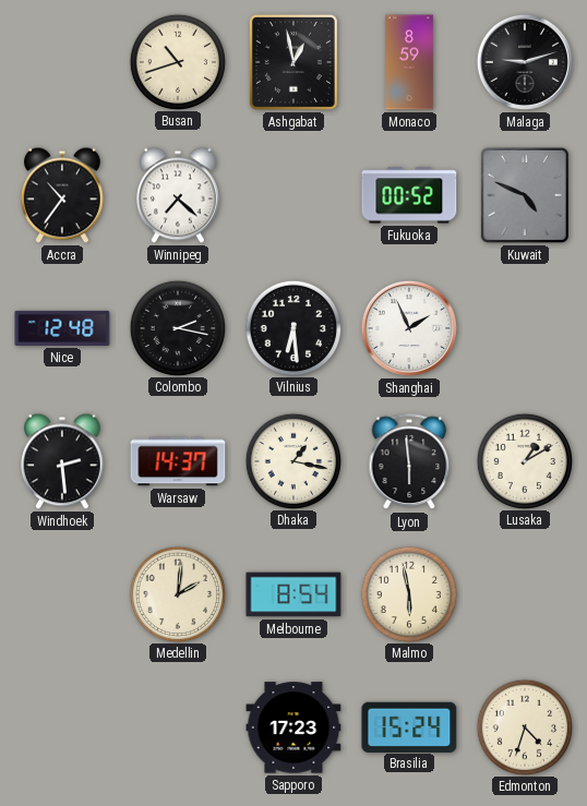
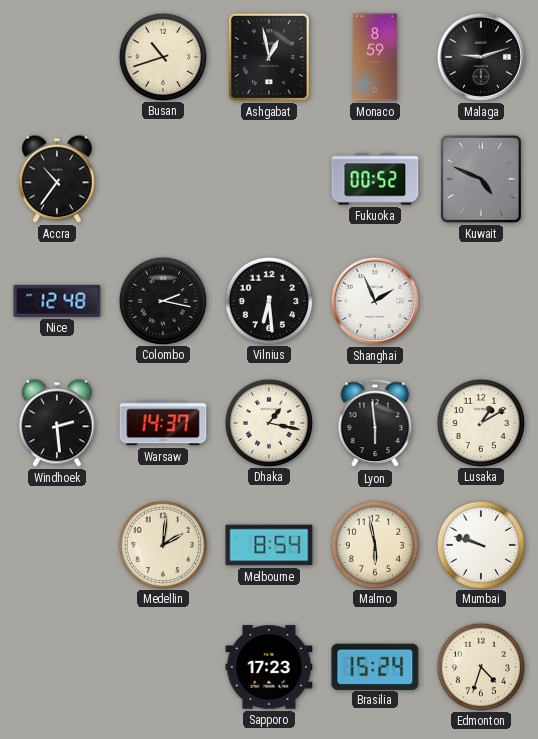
Winnipeg: 7:22 -> none
Mumbai: none -> 9:48
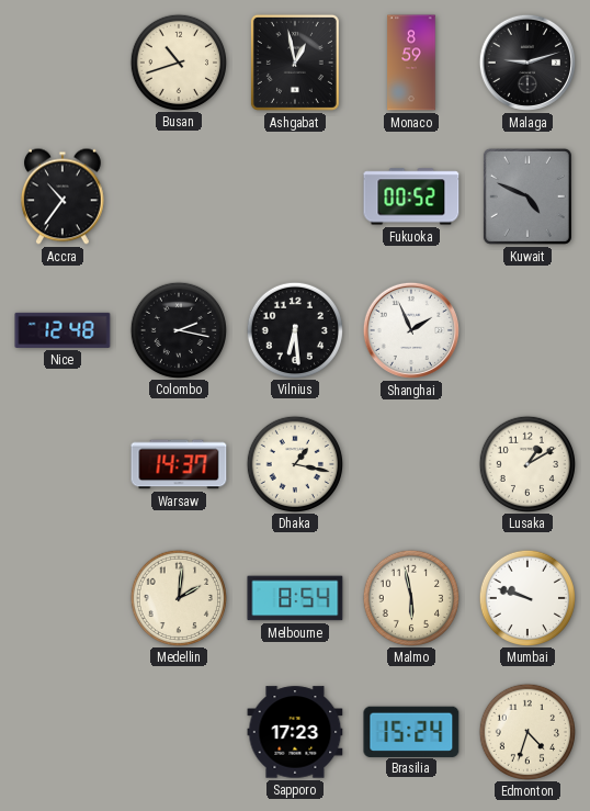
Windhoek: 2:29 -> none
Lyon: 5:59 -> none
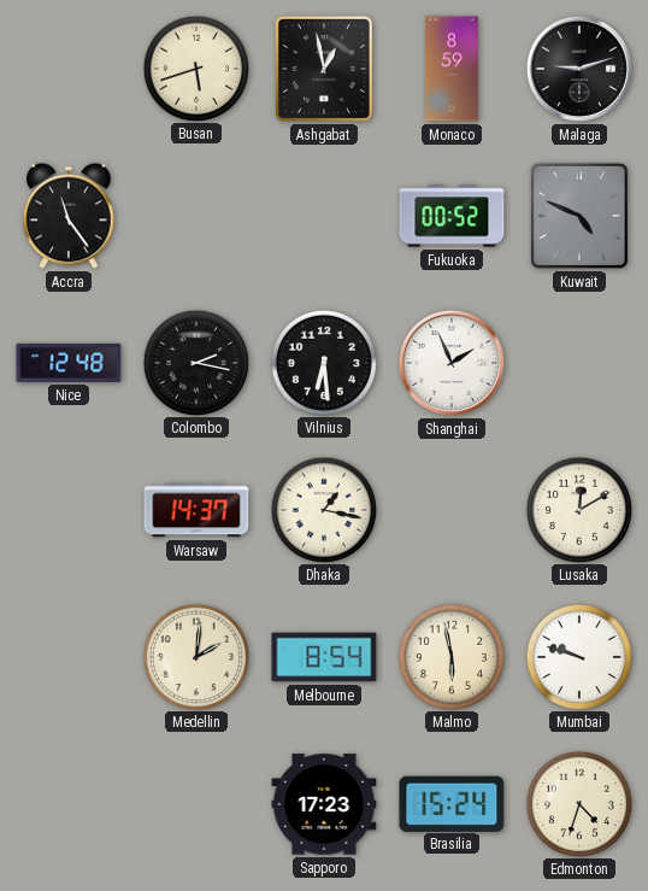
Busan: 10:42 -> 5:42
Accra: 10:36 -> 11:24
Lusaka: 1:10 -> 12:10
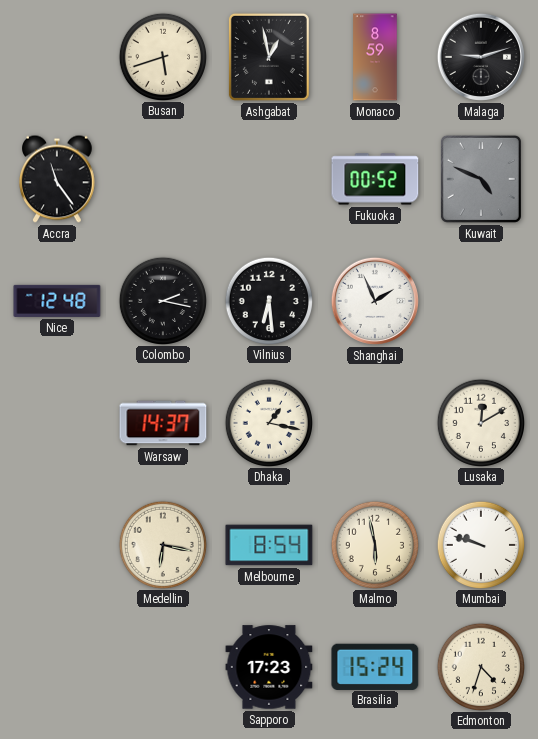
Medellin: 2:01 -> 6:17
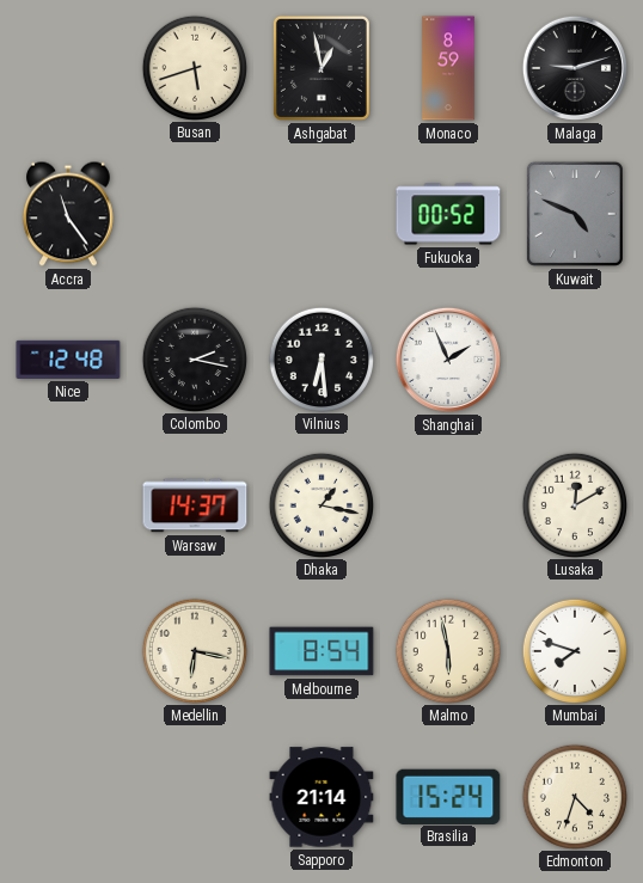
Mumbai: 9:48 -> 7:48
Sapporo: 17:23 -> 21:14
